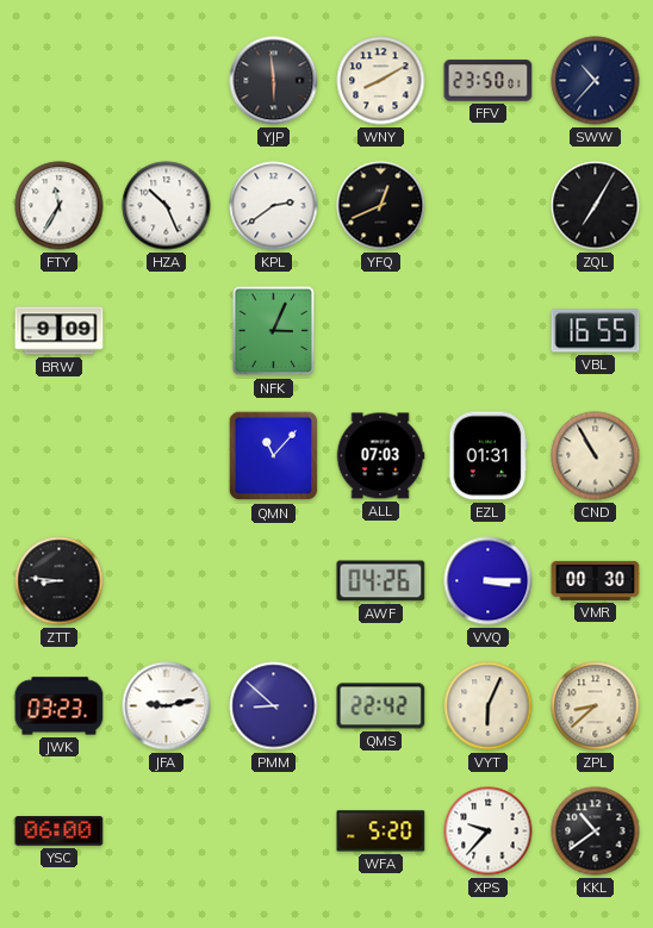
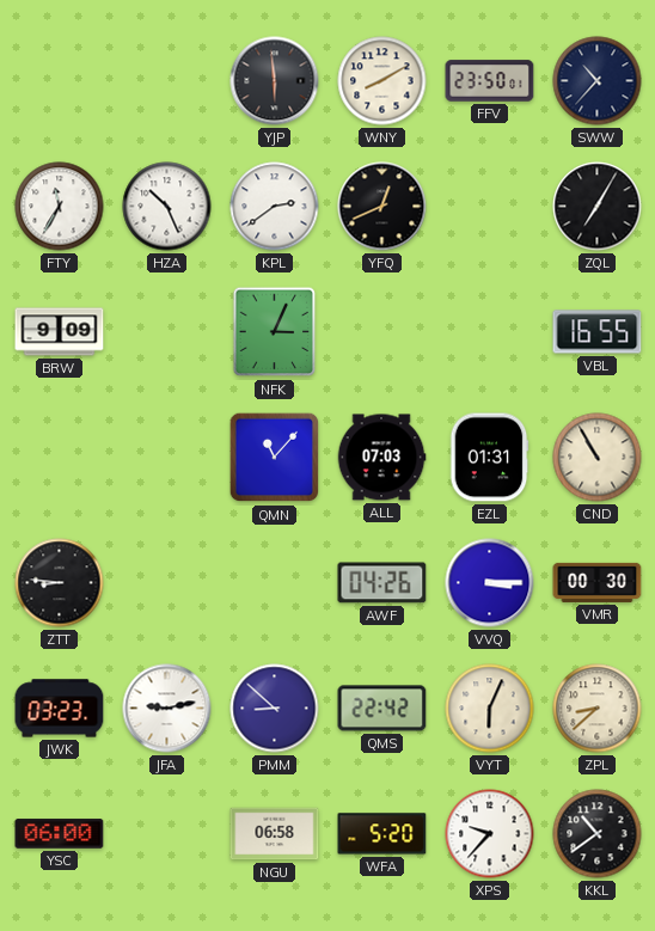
NGU: none -> 06:58
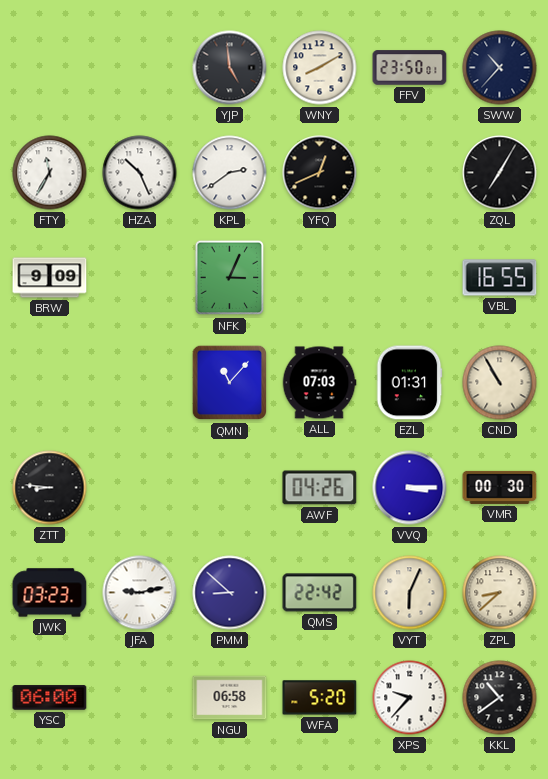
YJP: 5:59 -> 4:59
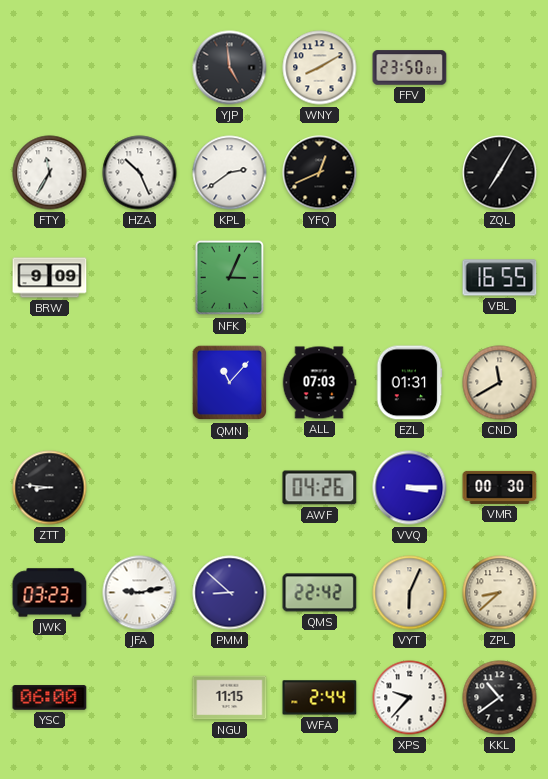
SWW: 10:37 -> none
CND: 10:55 -> 11:40
NGU: 06:58 -> 11:15
WFA: 5:20 -> 2:44
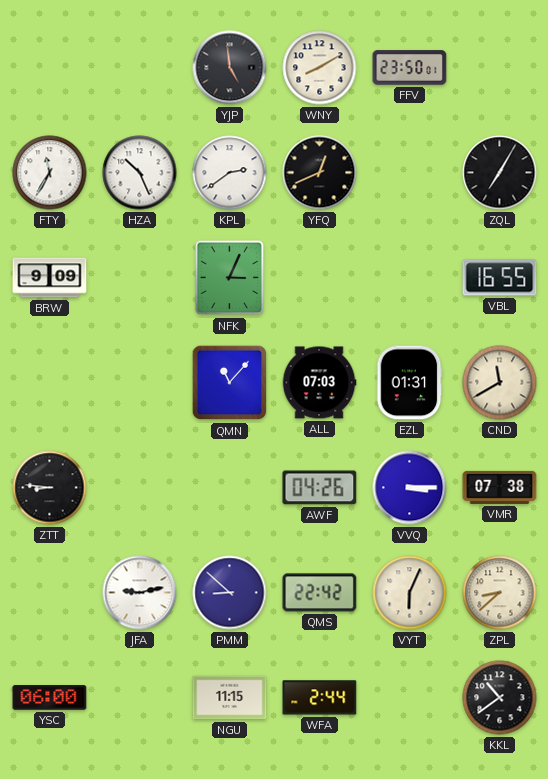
VMR: 00:30 -> 07:38
JWK: 03:23 -> none
XPS: 9:37 -> none
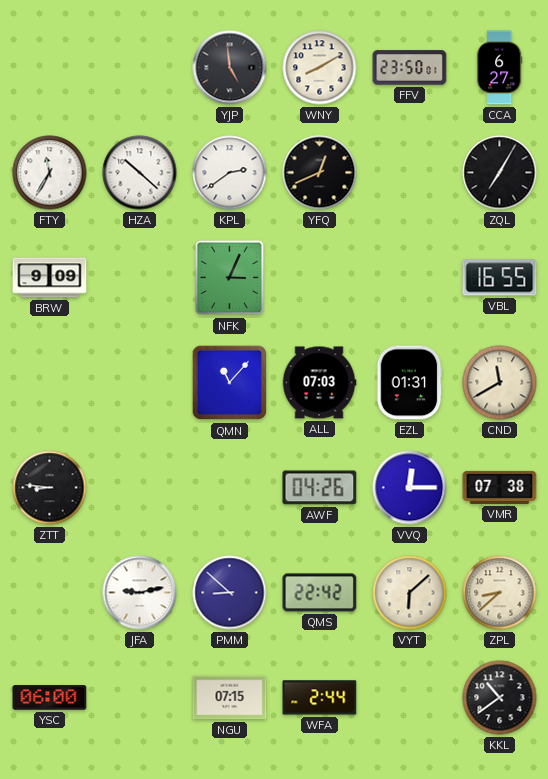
CCA: none -> 6:27
HZA: 10:26 -> 10:22
VVQ: 3:15 -> 12:15
VYT: 6:04 -> 6:08
NGU: 11:15 -> 07:15
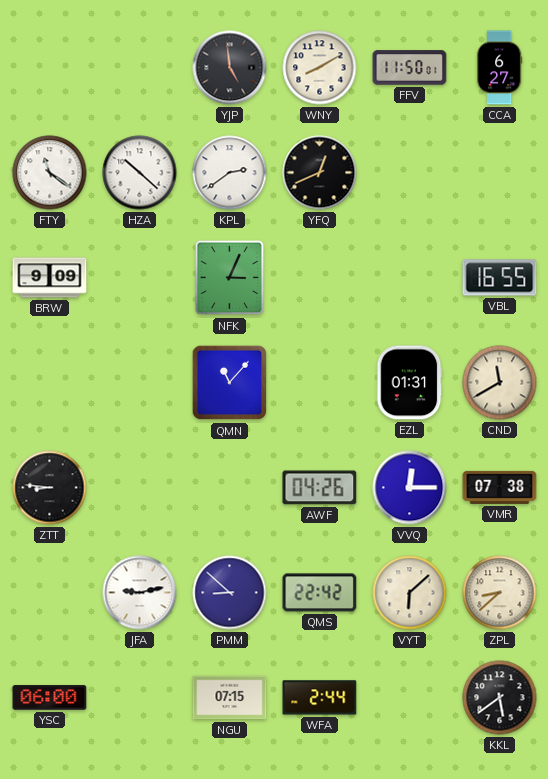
FFV: 23:50 -> 11:50
FTY: 11:35 -> 11:21
ZQL: 7:05 -> none
ALL: 07:03 -> none
KKL: 10:39 -> 5:39
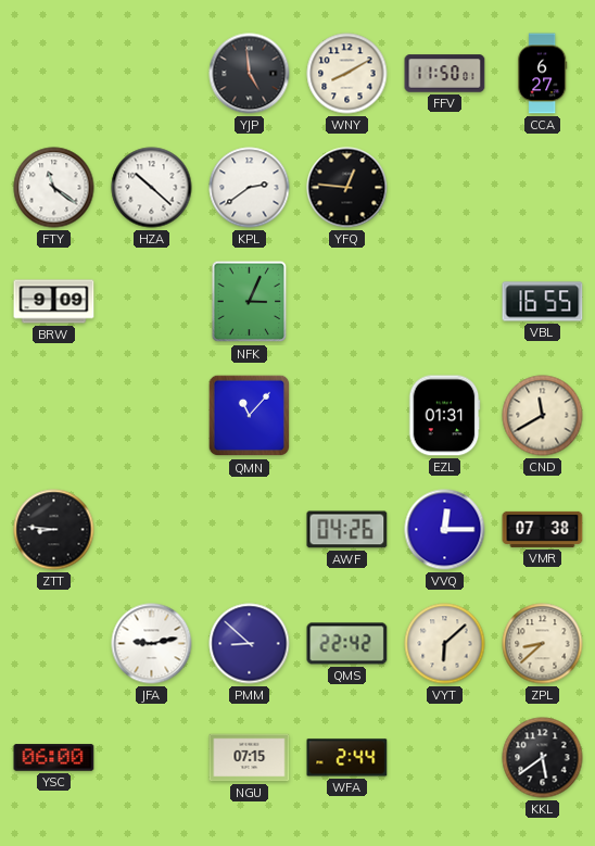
YFQ: 12:41 -> 12:46
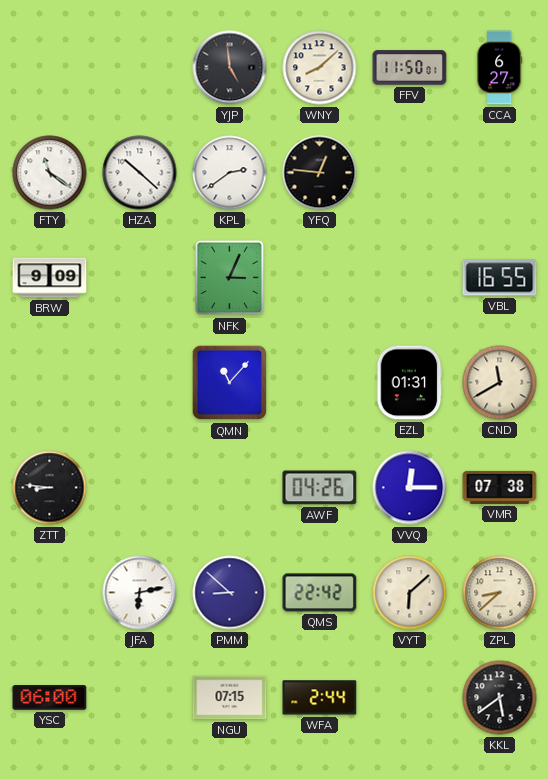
WNY: 8:10 -> 8:08
JFA: 9:13 -> 6:13
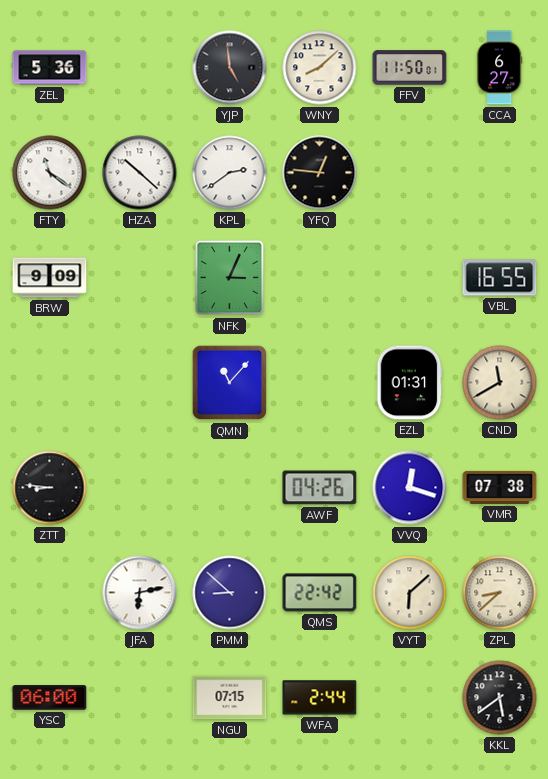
ZEL: none -> 5:36
VVQ: 12:15 -> 12:18
